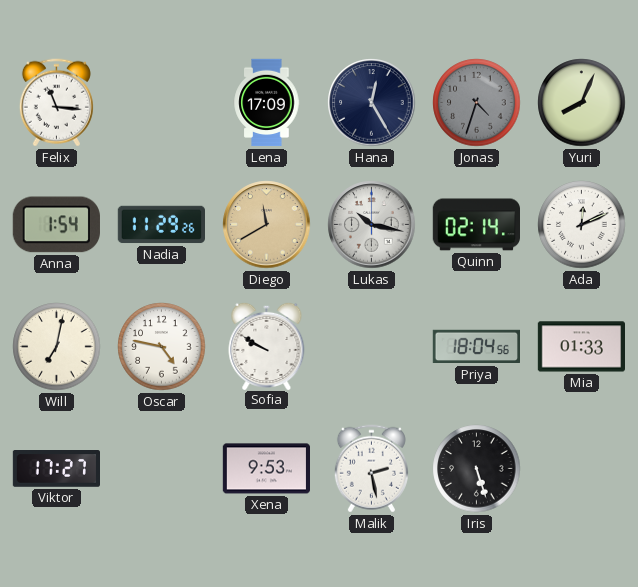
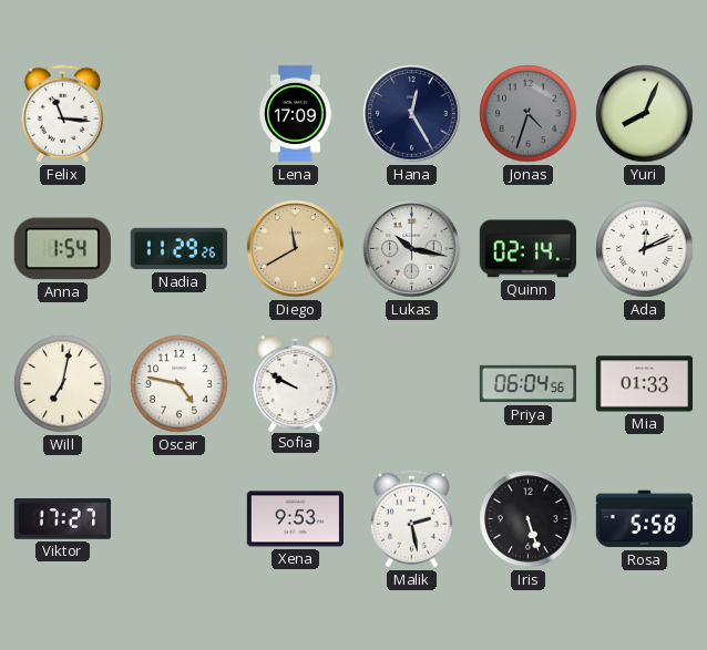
Priya: 18:04 -> 06:04
Rosa: none -> 5:58
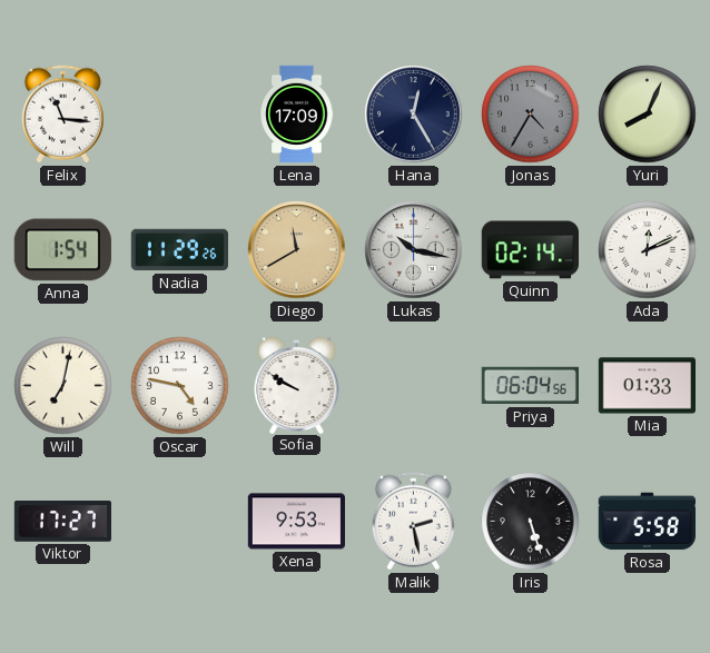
Jonas: 4:33 -> 4:35
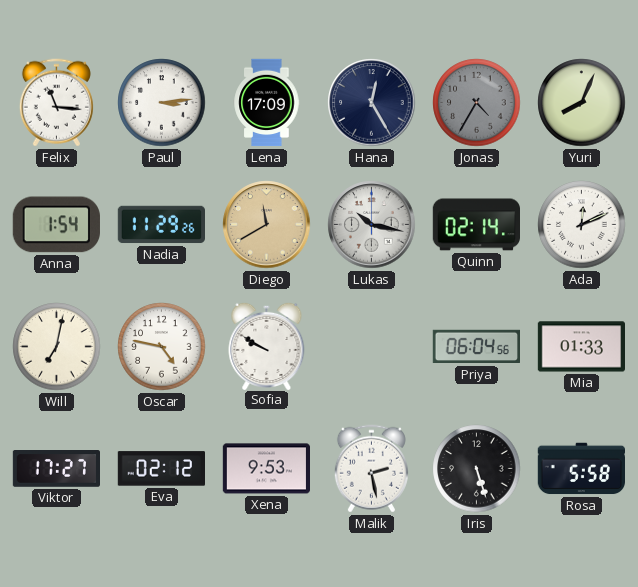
Paul: none -> 3:14
Eva: none -> 02:12
